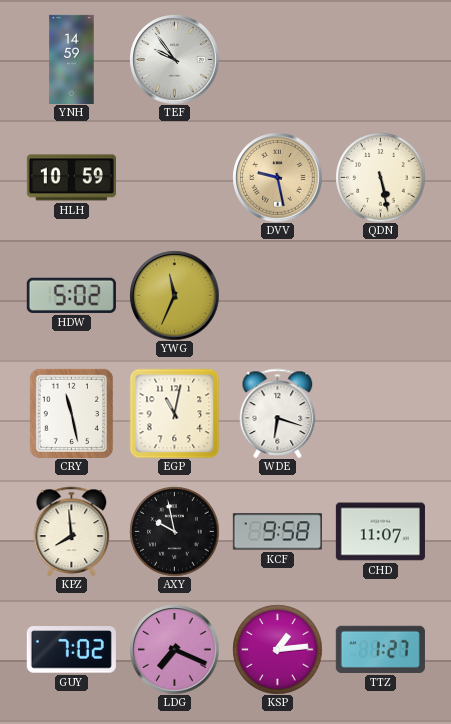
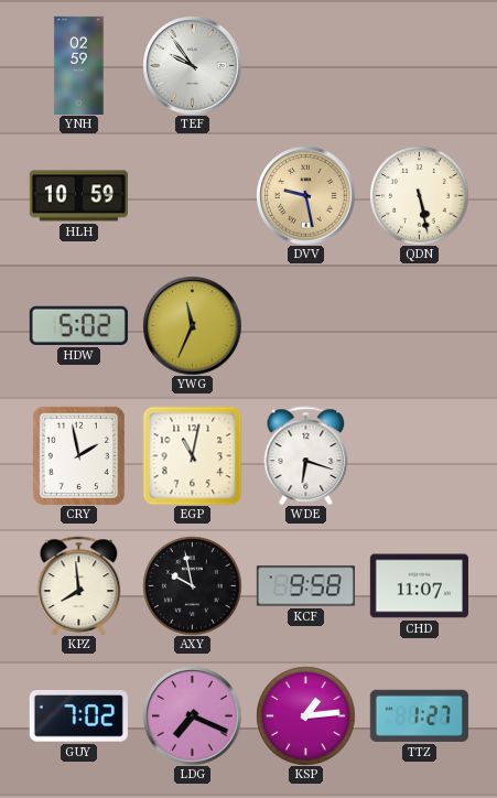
YNH: 14:59 -> 02:59
CRY: 11:28 -> 1:58
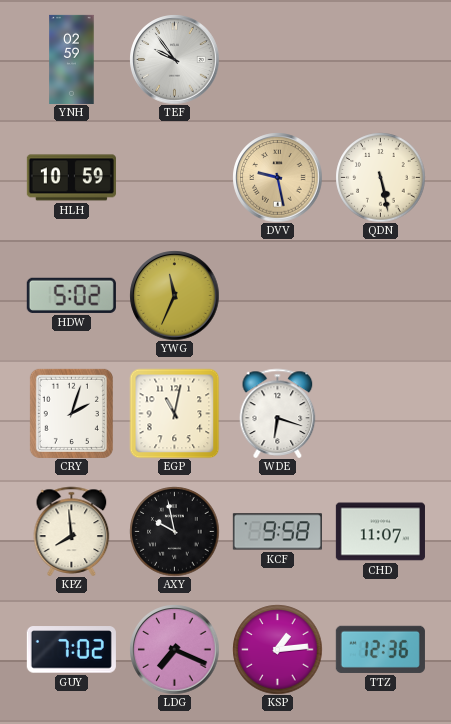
CRY: 1:58 -> 2:03
TTZ: 1:27 -> 12:36
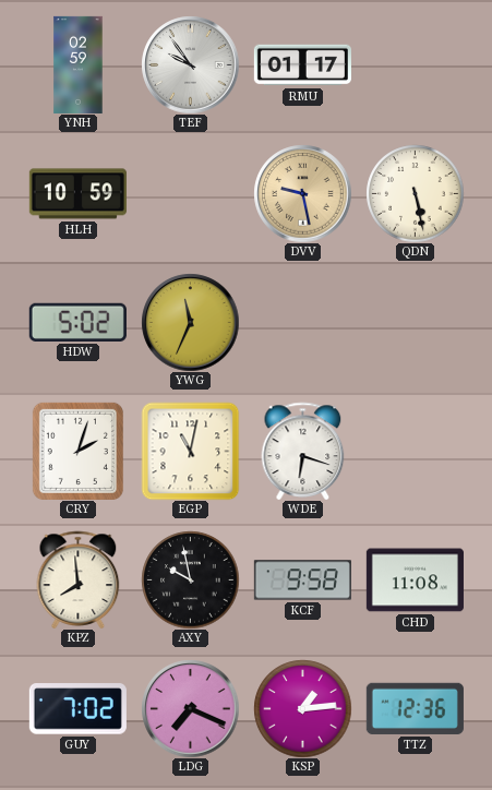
RMU: none -> 01:17
CHD: 11:07 -> 11:08
